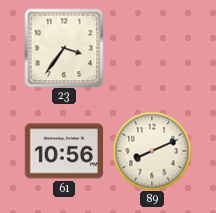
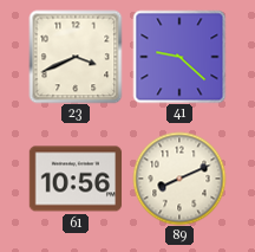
23: 3:36 -> 3:41
41: none -> 9:22
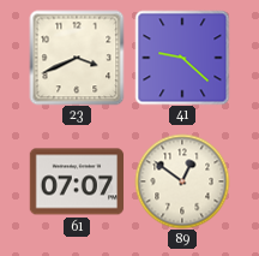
61: 10:56 -> 07:07
89: 8:11 -> 12:51
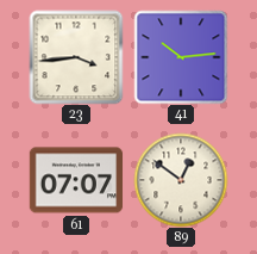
23: 3:41 -> 3:44
41: 9:22 -> 10:14
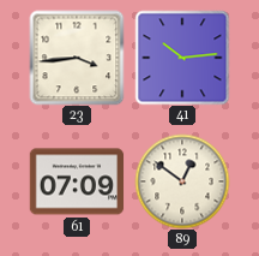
61: 07:07 -> 07:09
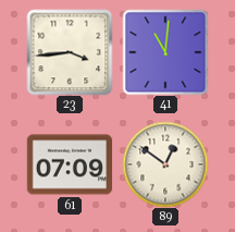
41: 10:14 -> 11:01
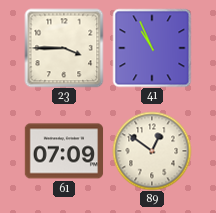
23: 3:44 -> 3:45
41: 11:01 -> 10:56
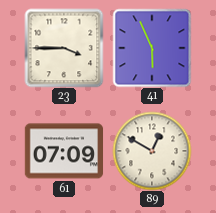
41: 10:56 -> 5:56
89: 12:51 -> 12:50
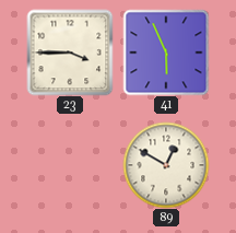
61: 07:09 -> none
